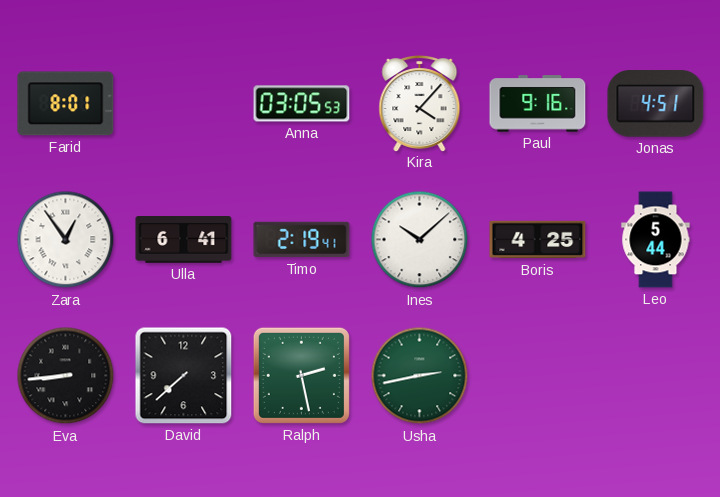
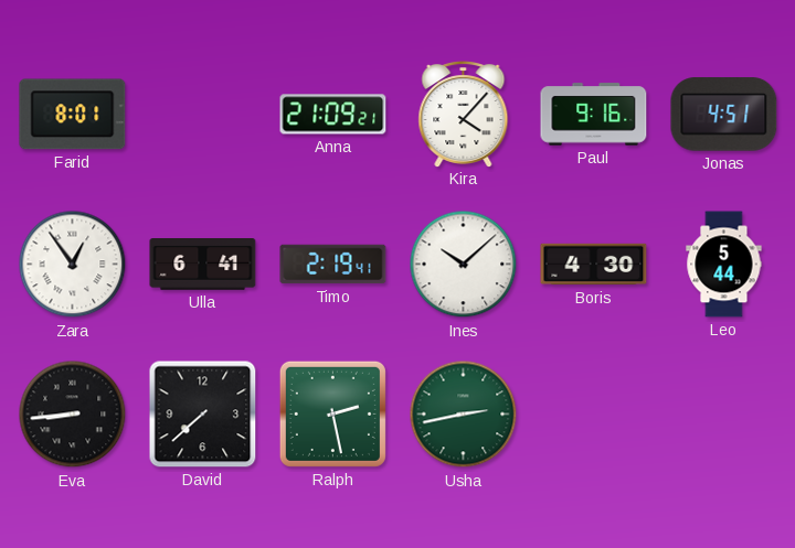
Anna: 03:05 -> 21:09
Boris: 4:25 -> 4:30
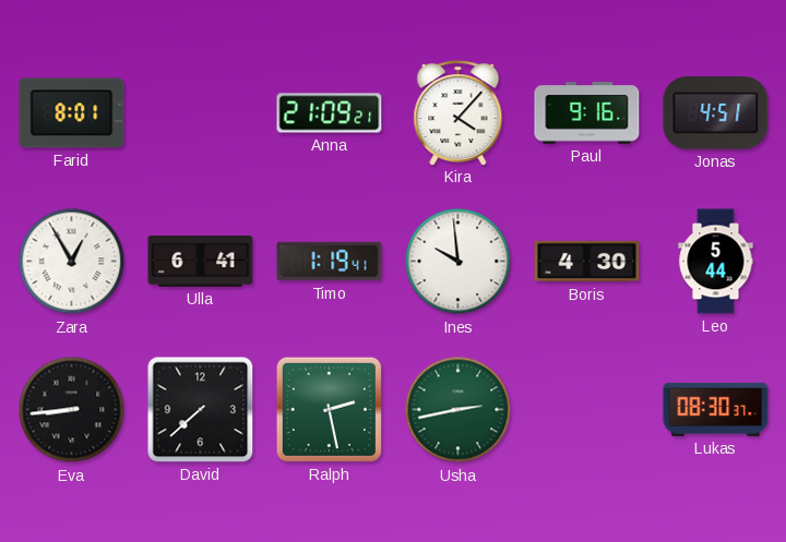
Zara: 12:54 -> 12:55
Timo: 2:19 -> 1:19
Ines: 10:08 -> 9:59
Lukas: none -> 08:30
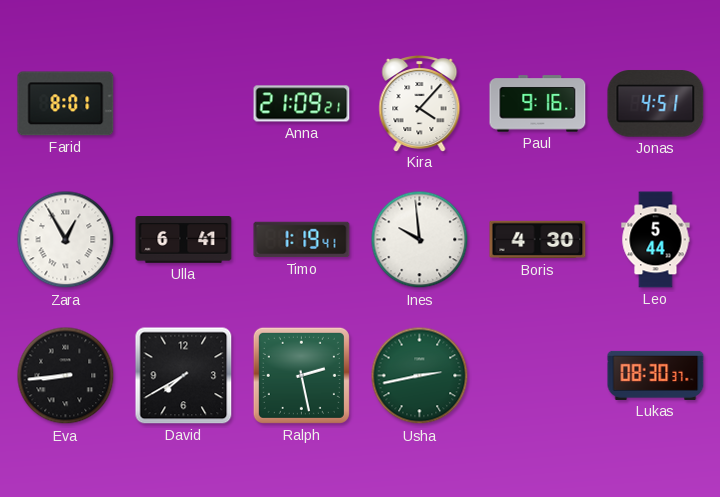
David: 7:38 -> 7:40
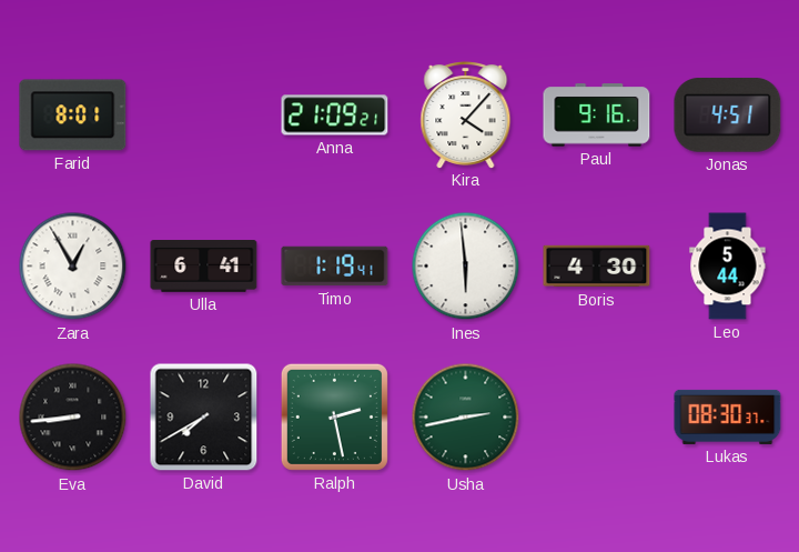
Ines: 9:59 -> 5:59
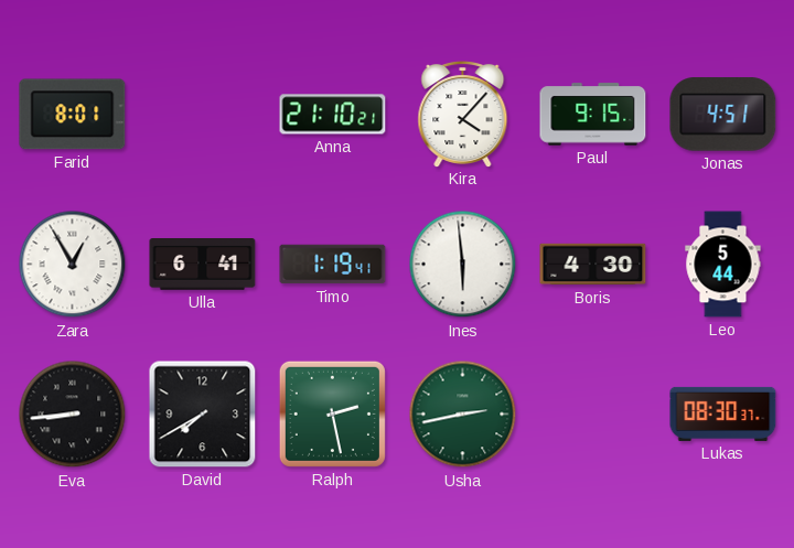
Anna: 21:09 -> 21:10
Paul: 9:16 -> 9:15
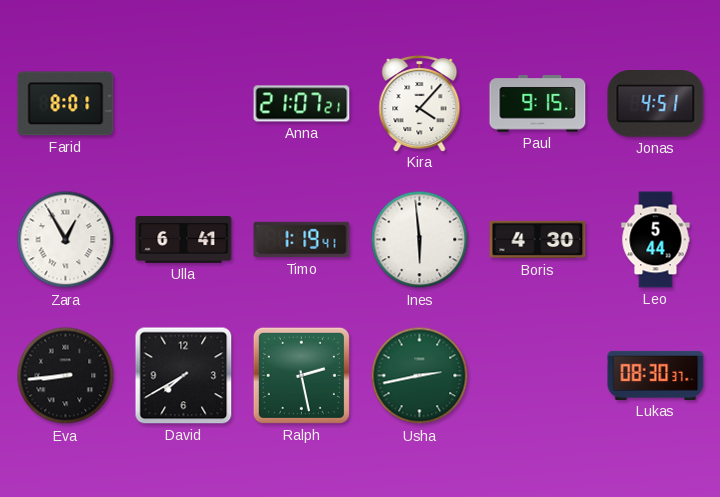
Anna: 21:10 -> 21:07
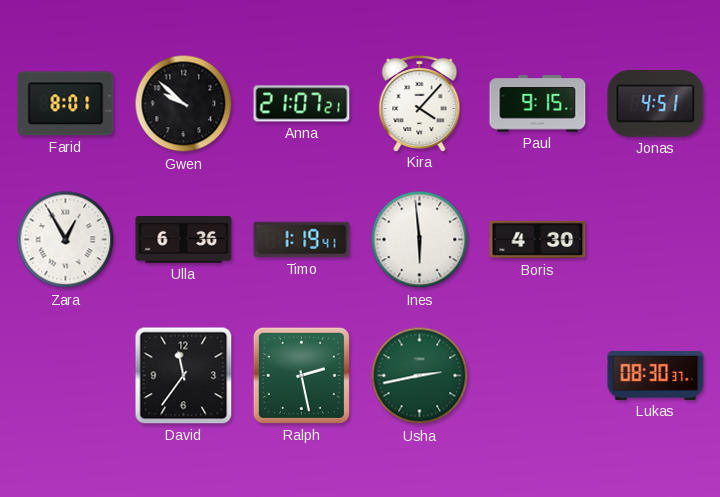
Gwen: none -> 9:52
Ulla: 6:41 -> 6:36
Leo: 5:44 -> none
Eva: 8:44 -> none
David: 7:40 -> 11:36
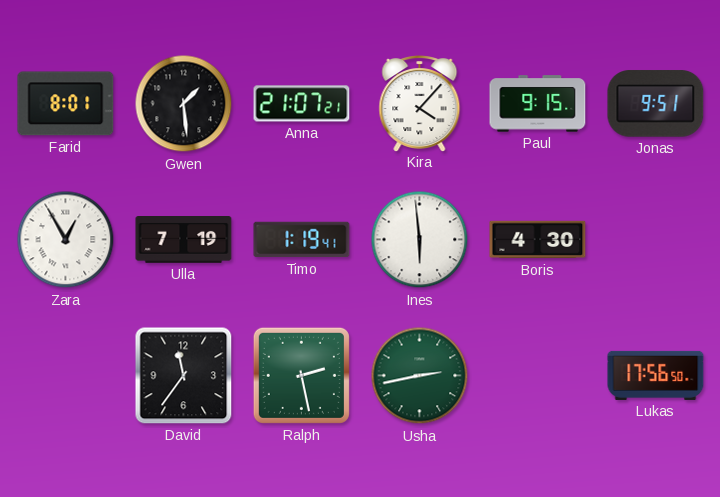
Gwen: 9:52 -> 1:29
Jonas: 4:51 -> 9:51
Ulla: 6:36 -> 7:19
Lukas: 08:30 -> 17:56
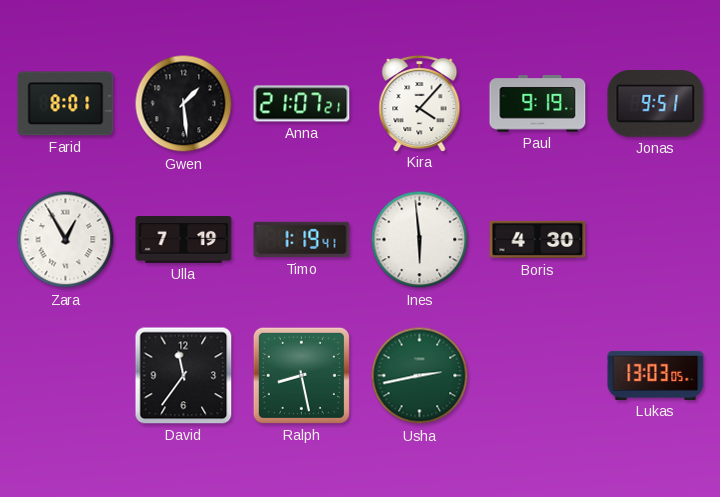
Paul: 9:15 -> 9:19
Ralph: 2:28 -> 8:28
Lukas: 17:56 -> 13:03
